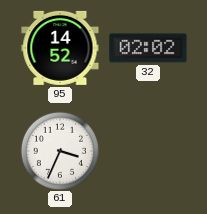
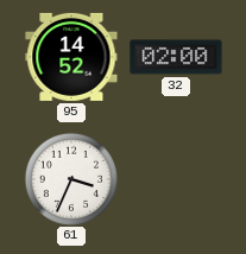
32: 02:02 -> 02:00
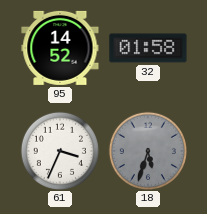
32: 02:00 -> 01:58
18: none -> 5:33
